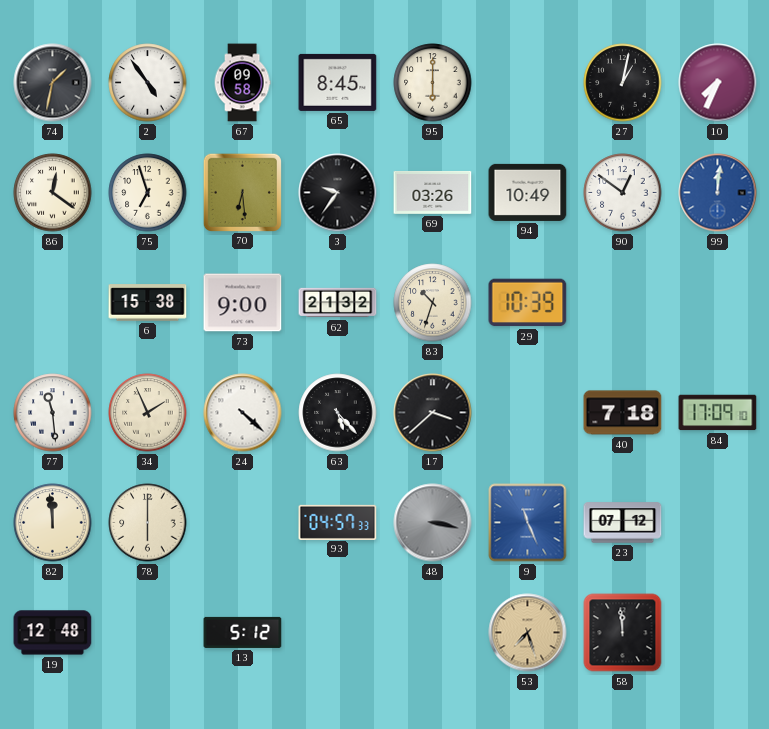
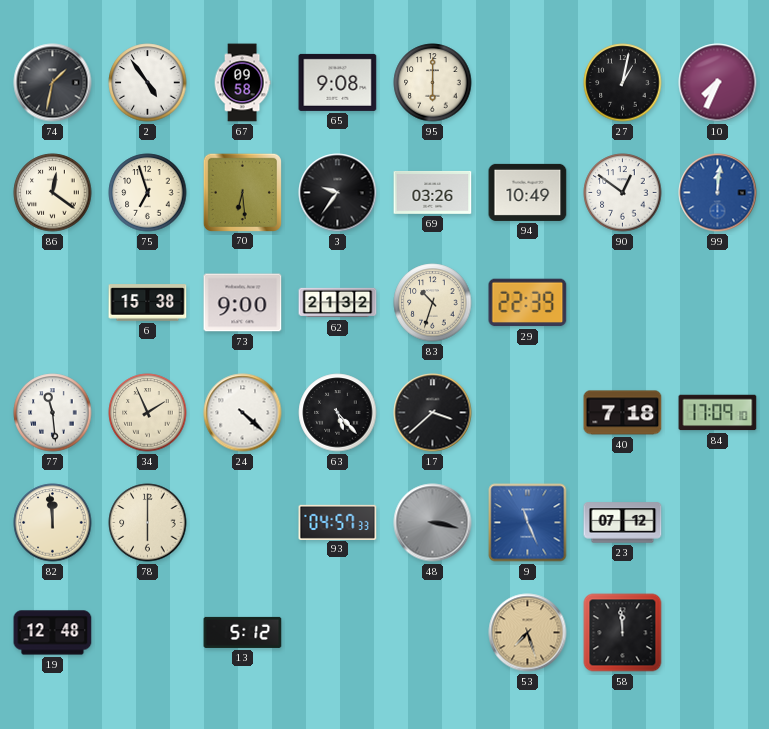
65: 8:45 -> 9:08
29: 10:39 -> 22:39
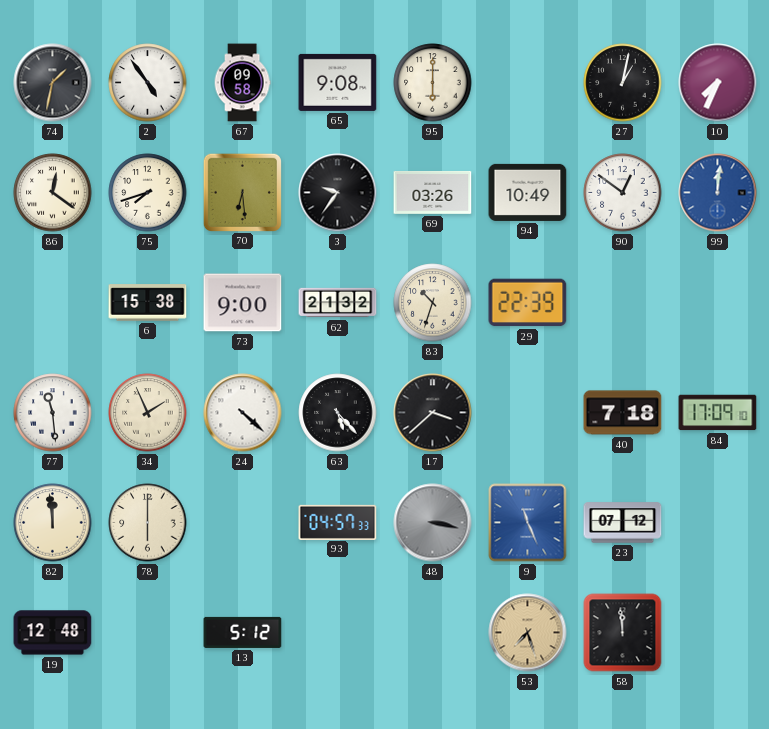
75: 6:57 -> 7:42
